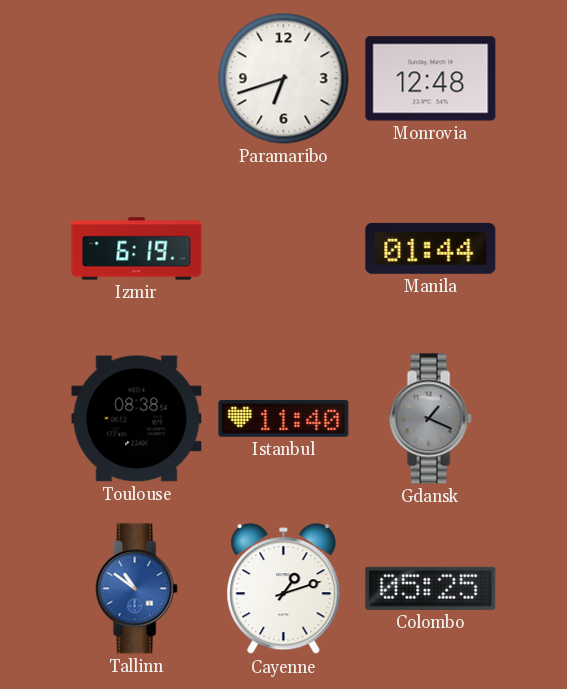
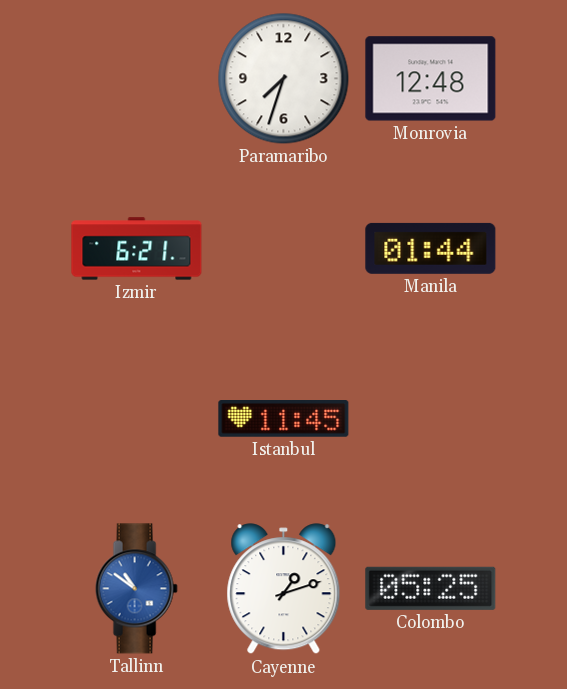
Paramaribo: 6:42 -> 7:33
Izmir: 6:19 -> 6:21
Toulouse: 08:38 -> none
Istanbul: 11:40 -> 11:45
Gdansk: 1:19 -> none
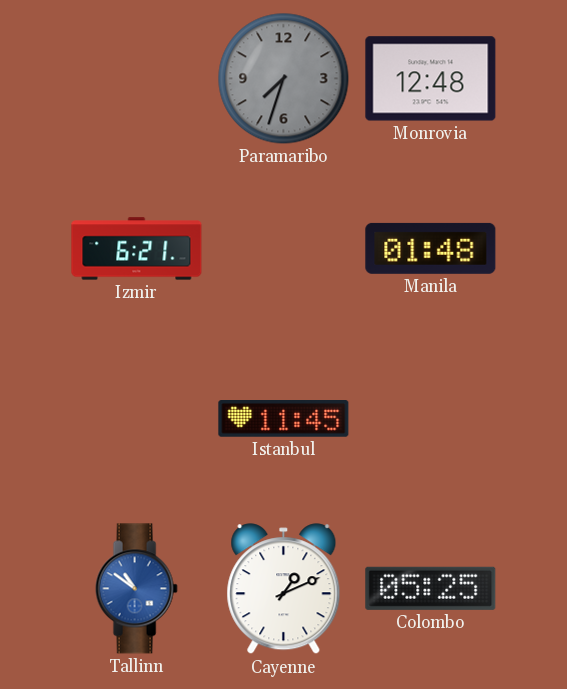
Paramaribo dial: white -> grey
Manila: 01:44 -> 01:48
Cayenne: 1:12 -> 1:11
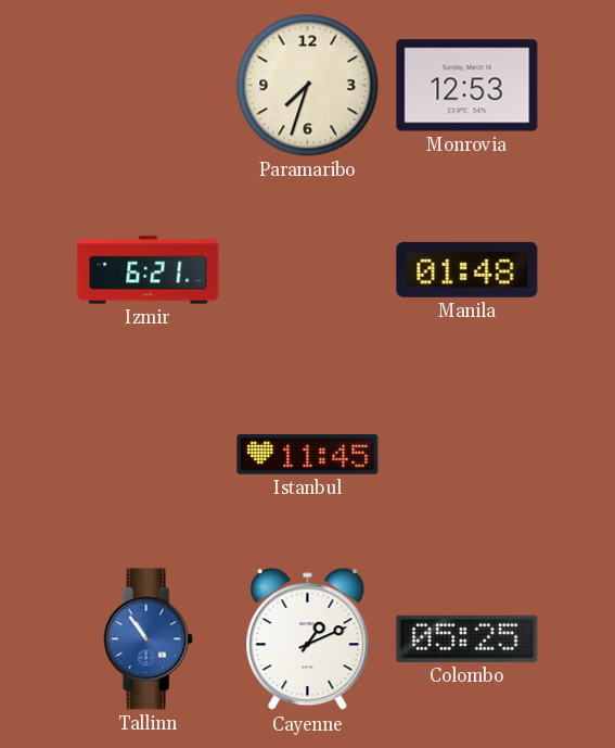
Paramaribo dial: grey -> cream
Monrovia: 12:48 -> 12:53
Tallinn: 10:51 -> 10:54
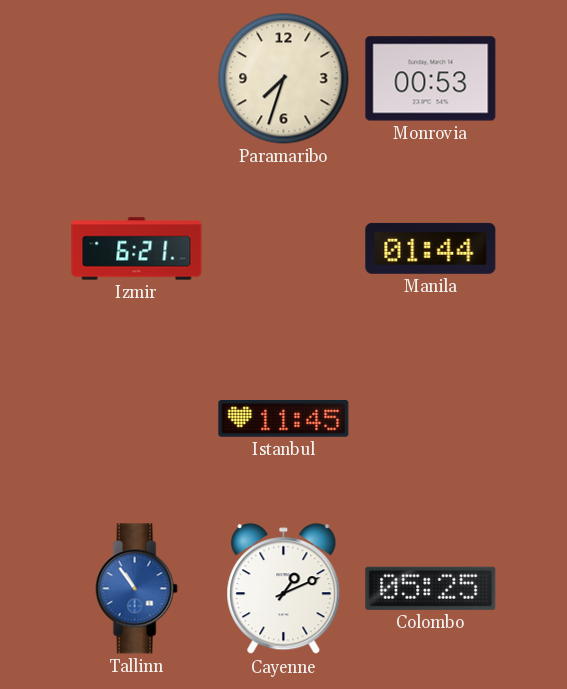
Monrovia: 12:53 -> 00:53
Manila: 01:48 -> 01:44
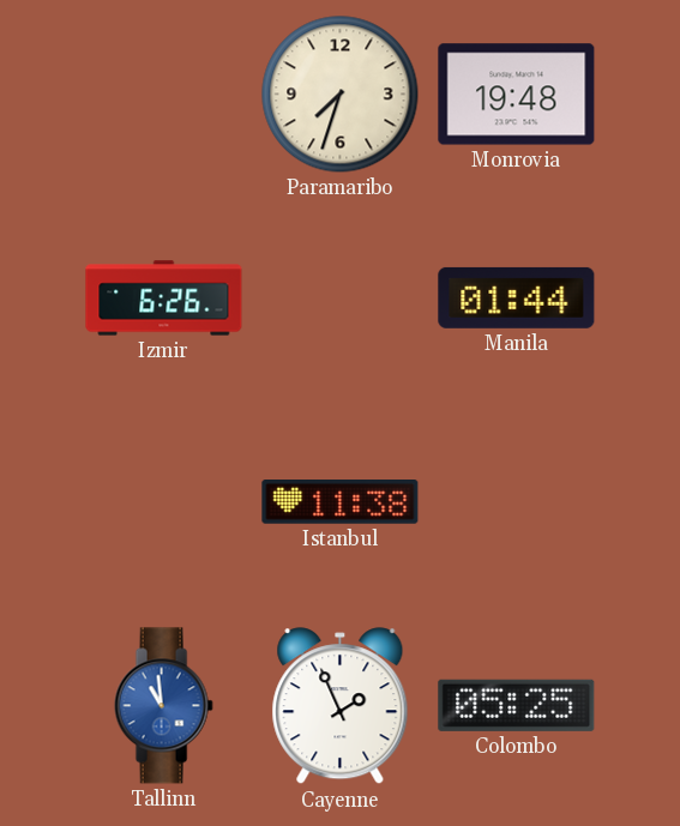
Monrovia: 00:53 -> 19:48
Izmir: 6:21 -> 6:26
Istanbul: 11:45 -> 11:38
Tallinn: 10:54 -> 10:59
Cayenne: 1:11 -> 1:56
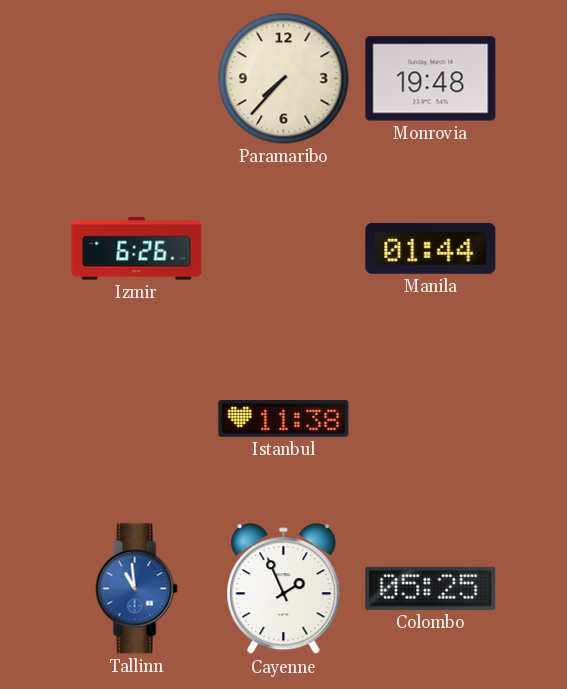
Paramaribo: 7:33 -> 7:37
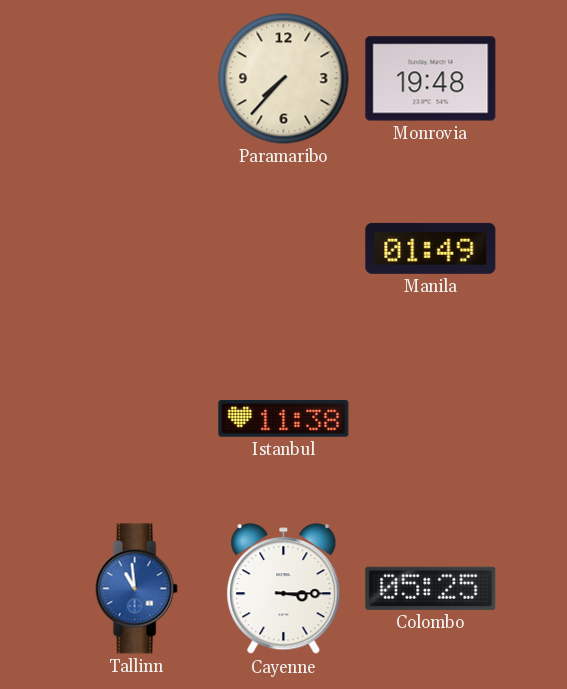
Izmir: 6:26 -> none
Manila: 01:44 -> 01:49
Cayenne: 1:56 -> 3:15
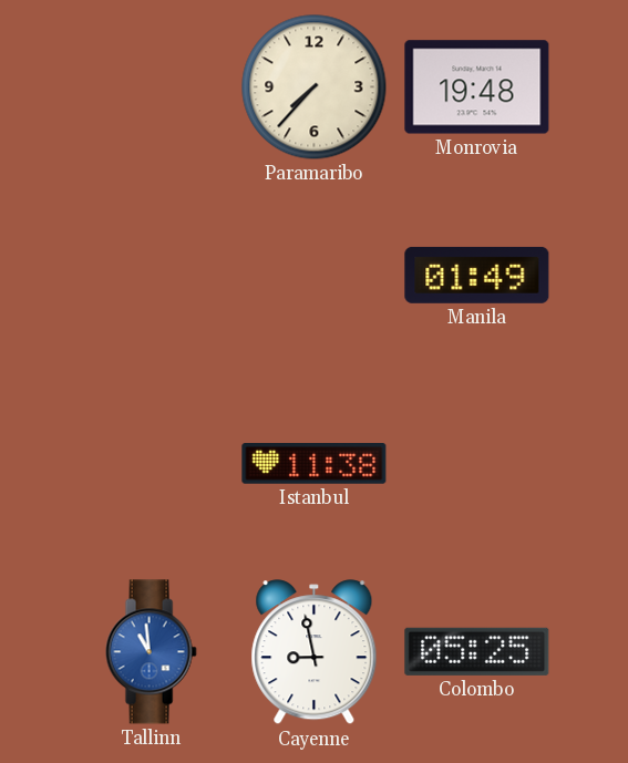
Cayenne: 3:15 -> 8:58
